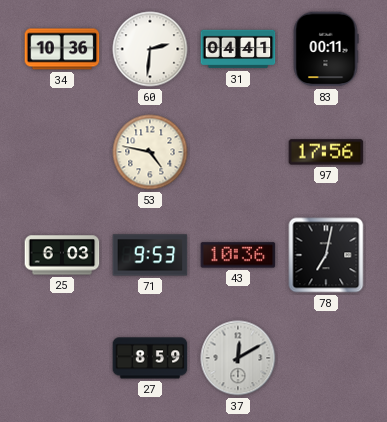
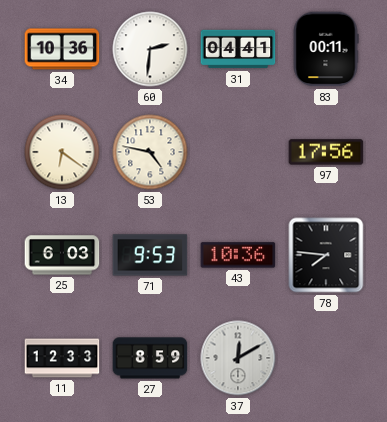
13: none -> 6:21
78: 7:02 -> 7:46
11: none -> 12:33
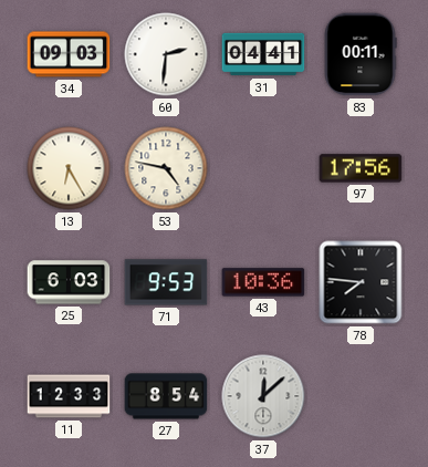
34: 10:36 -> 09:03
13: 6:21 -> 6:25
27: 8:59 -> 8:54
37: 12:10 -> 12:08
